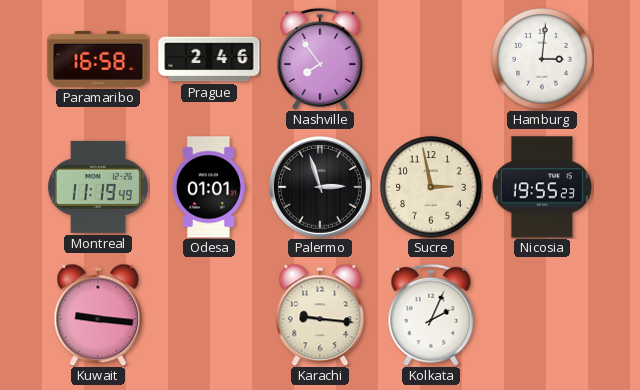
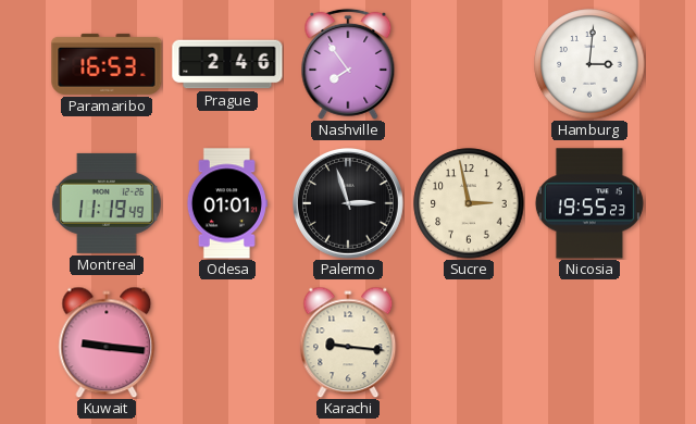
Paramaribo: 16:58 -> 16:53
Kolkata: 2:04 -> none
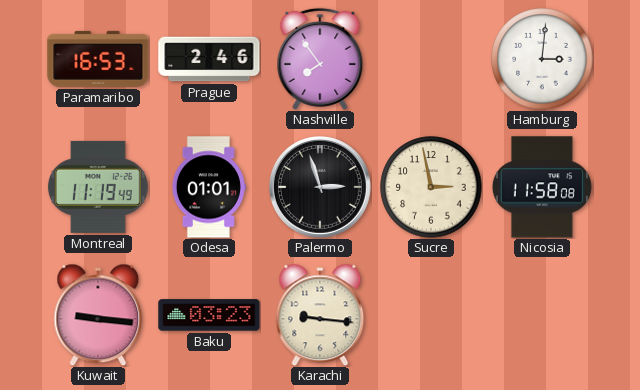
Nicosia: 19:55 -> 11:58
Baku: none -> 03:23
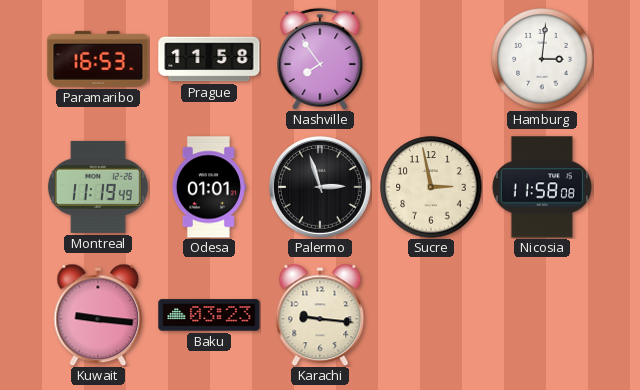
Prague: 2:46 -> 11:58
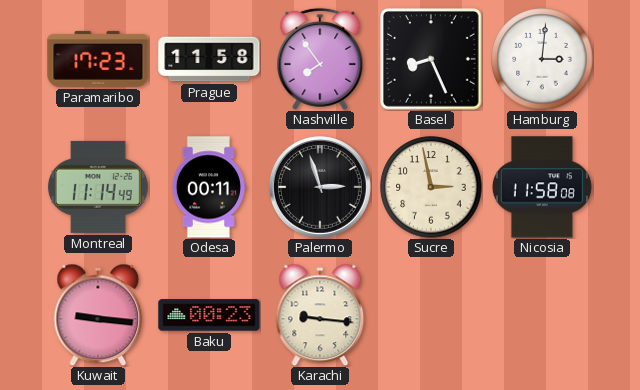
Paramaribo: 16:53 -> 17:23
Basel: none -> 8:26
Montreal: 11:19 -> 11:14
Odesa: 01:01 -> 00:11
Baku: 03:23 -> 00:23
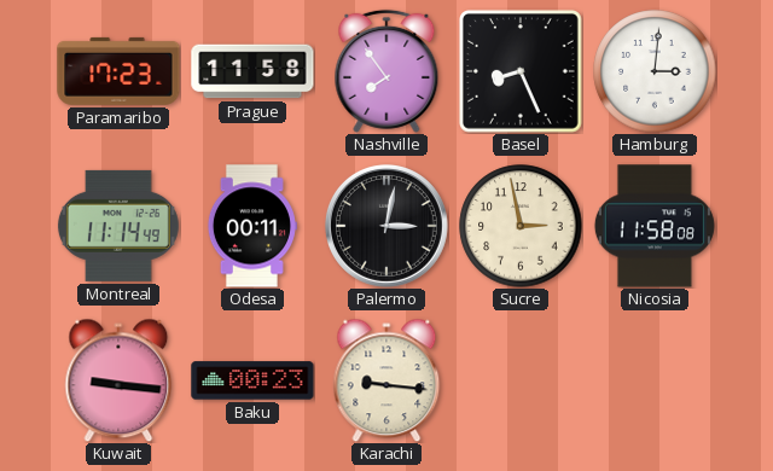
Palermo: 2:57 -> 3:02
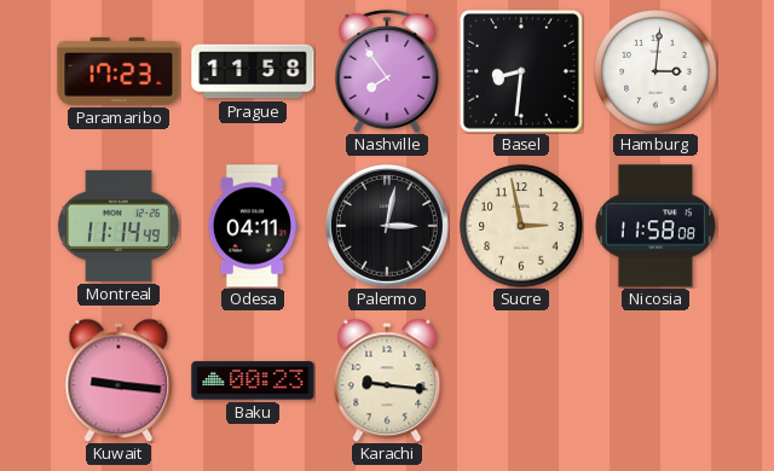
Basel: 8:26 -> 8:31
Odesa: 00:11 -> 04:11
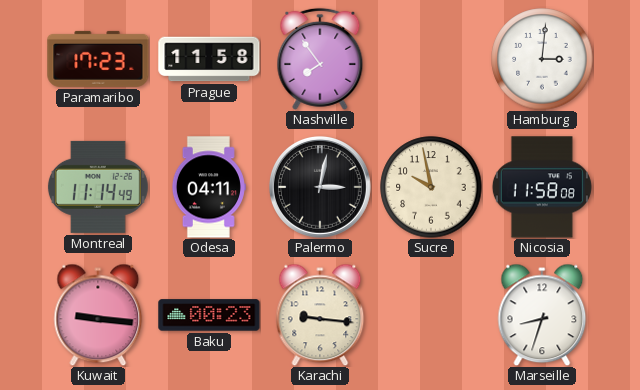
Basel: 8:31 -> none
Sucre: 2:58 -> 9:58
Marseille: none -> 8:33
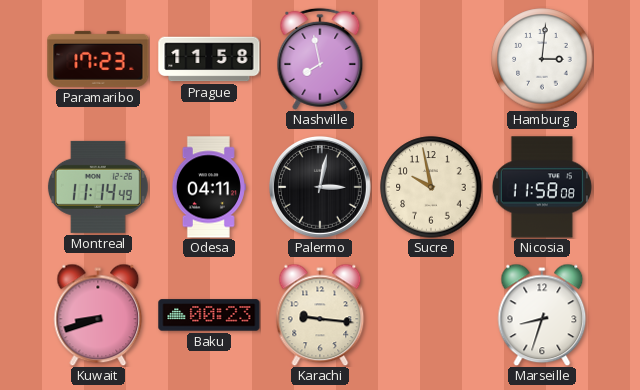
Nashville: 7:54 -> 7:58
Kuwait: 9:16 -> 8:42
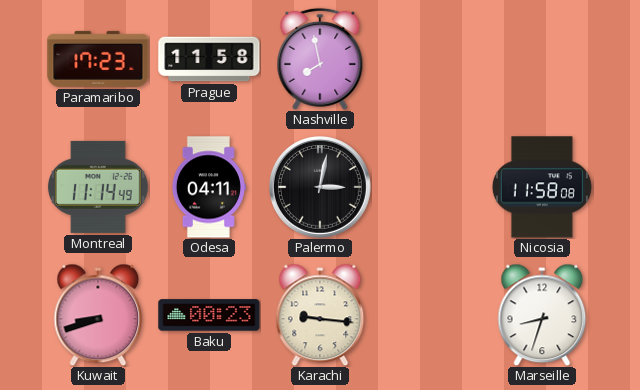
Hamburg: 3:01 -> none
Sucre: 9:58 -> none
